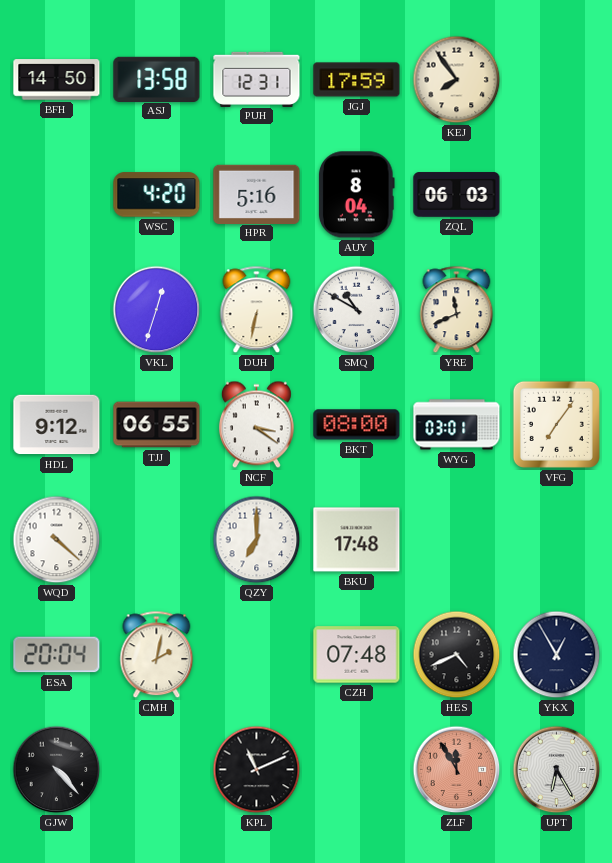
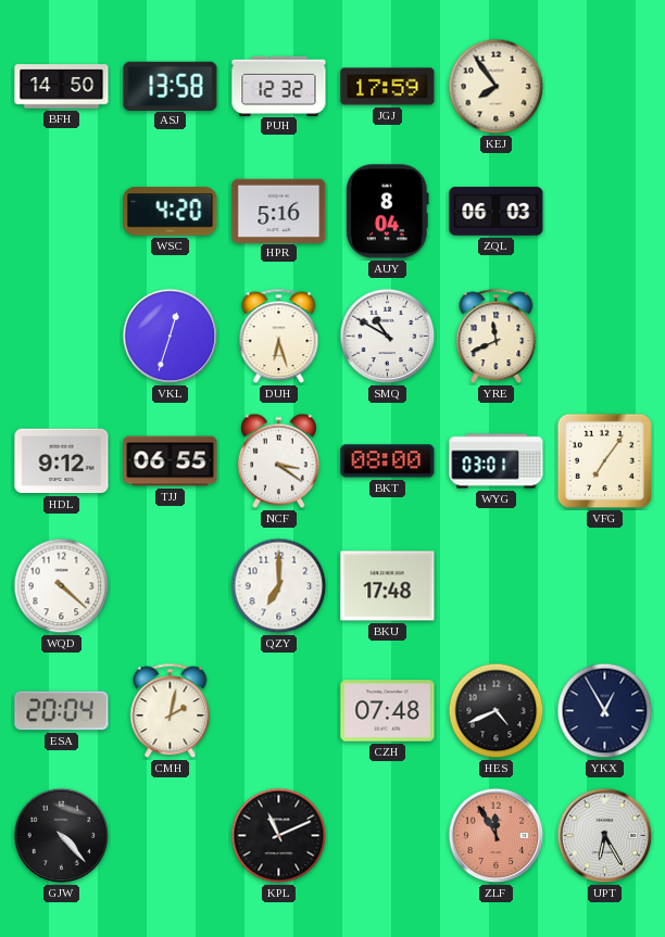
PUH: 12:31 -> 12:32
DUH: 6:32 -> 6:27
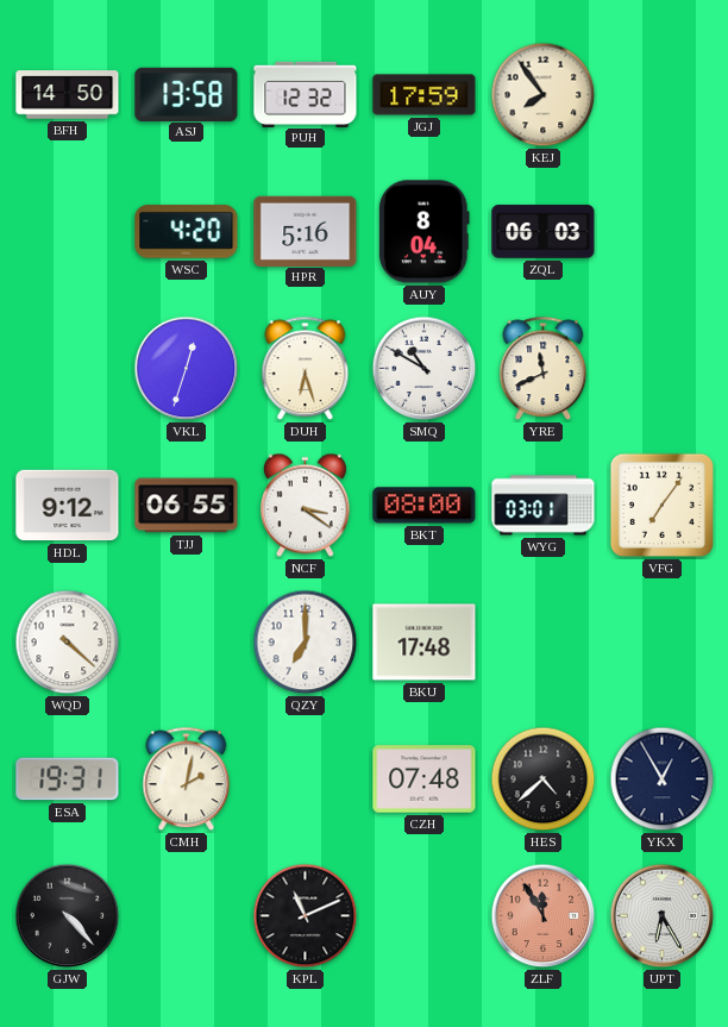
ESA: 20:04 -> 19:31
HES: 4:41 -> 4:38
